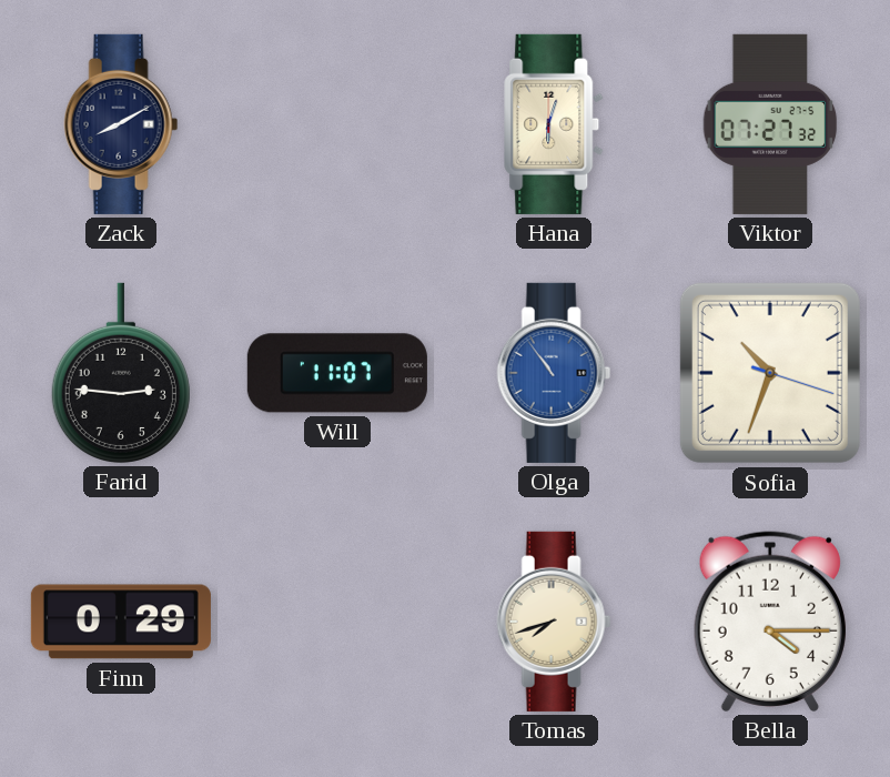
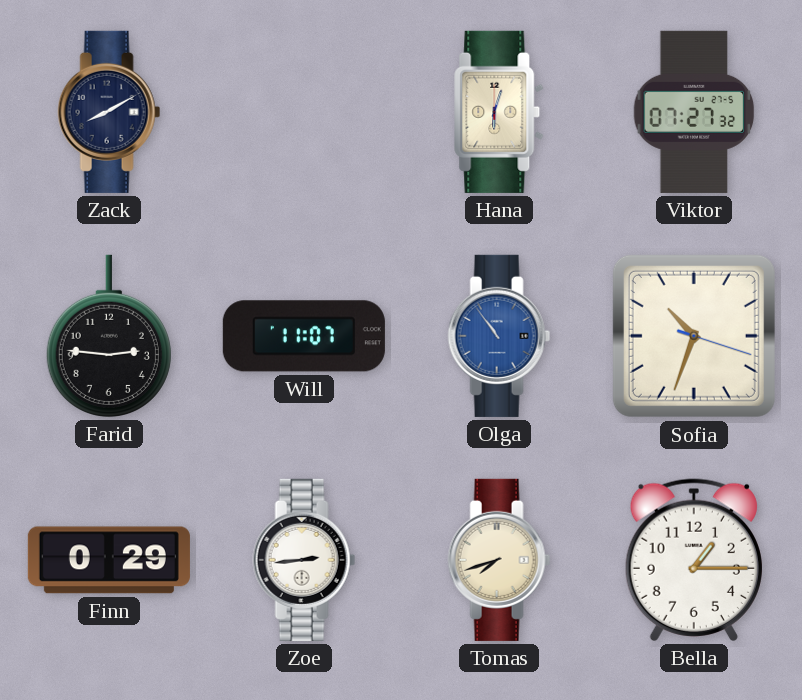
Zoe: none -> 2:44
Bella: 4:15 -> 1:15
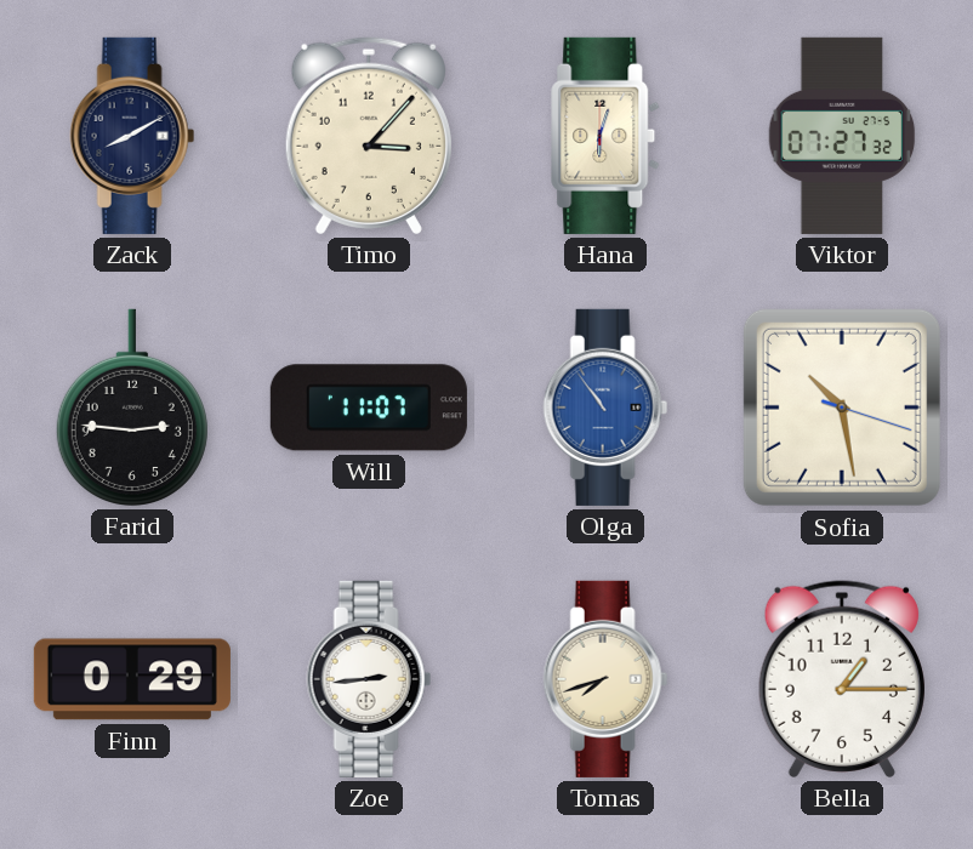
Timo: none -> 3:07
Sofia: 10:33 -> 10:28
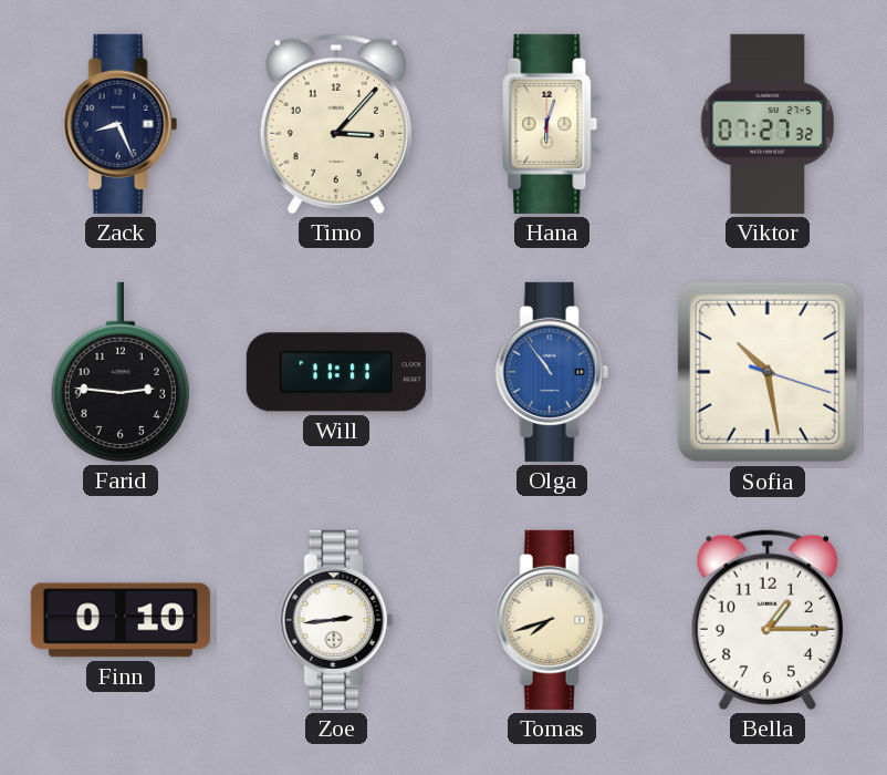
Zack: 8:10 -> 8:26
Will: 11:07 -> 11:11
Finn: 0:29 -> 0:10
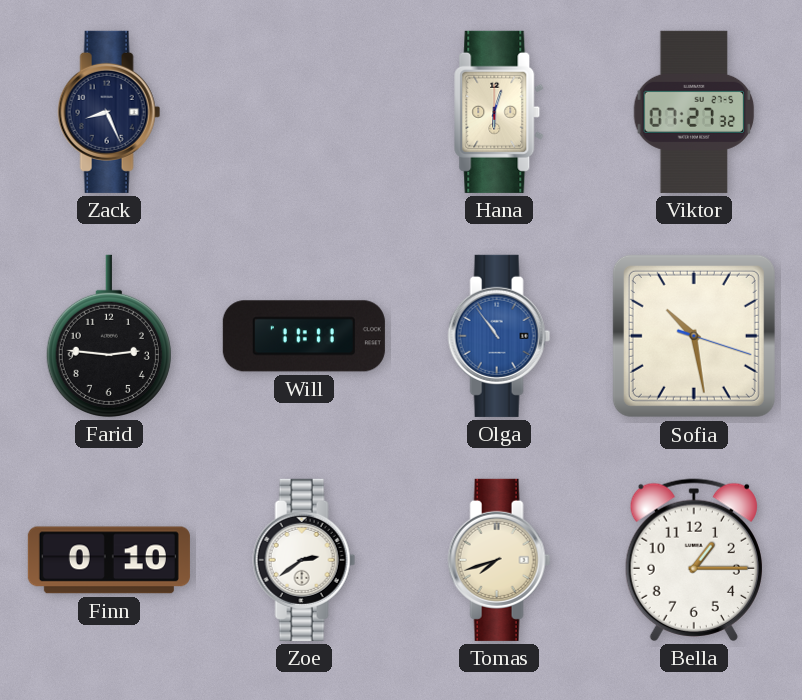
Timo: 3:07 -> none
Zoe: 2:44 -> 2:39
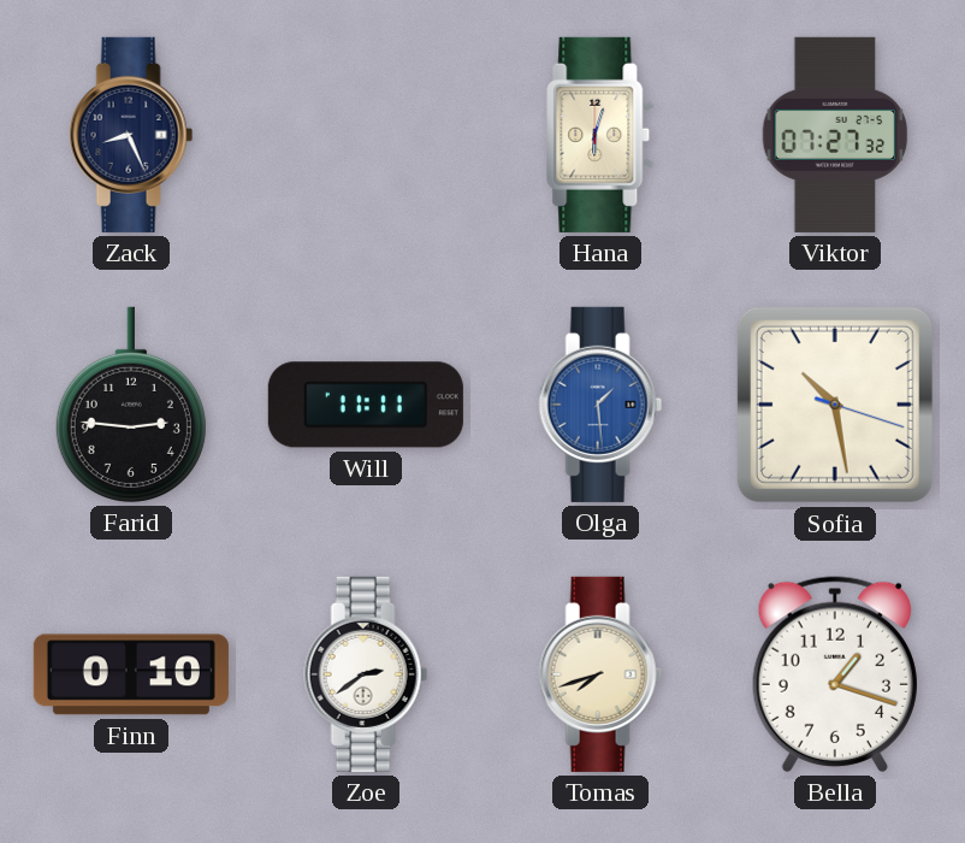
Olga: 10:54 -> 1:29
Bella: 1:15 -> 1:18
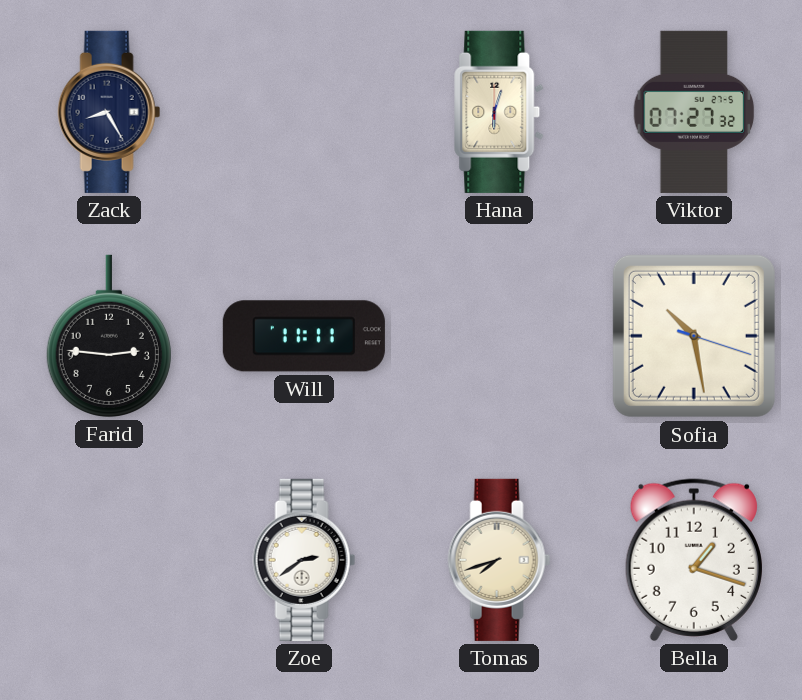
Zack: 8:26 -> 8:25
Olga: 1:29 -> none
Finn: 0:10 -> none
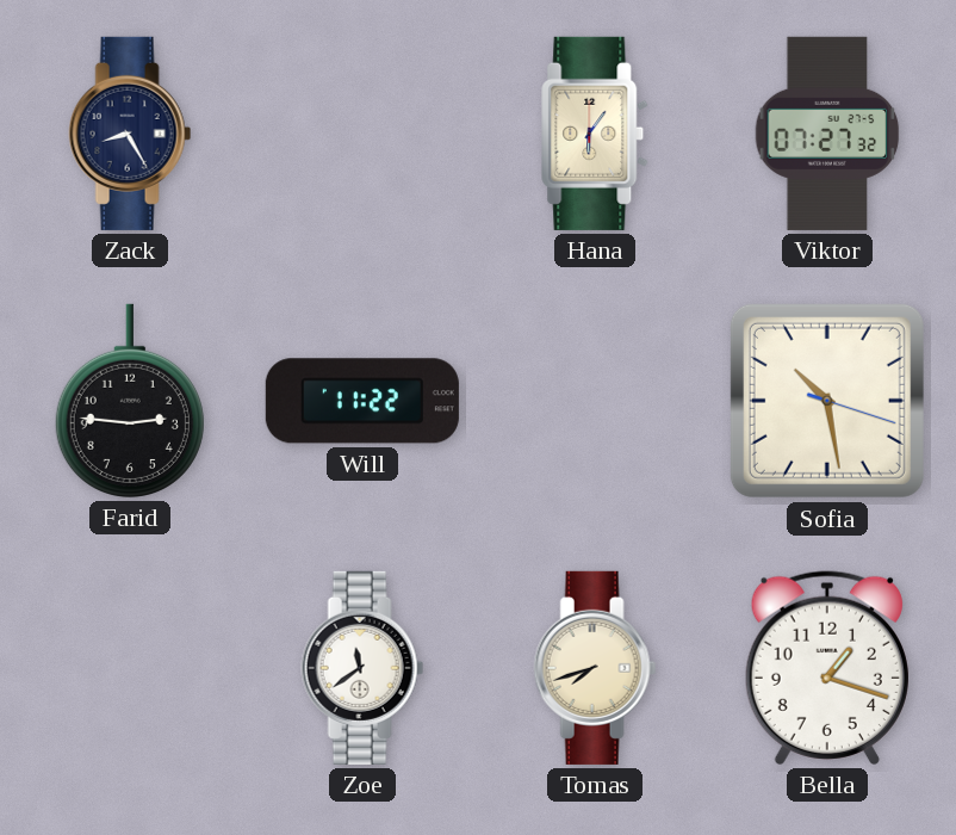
Hana: 6:03 -> 6:06
Will: 11:11 -> 11:22
Zoe: 2:39 -> 11:39
